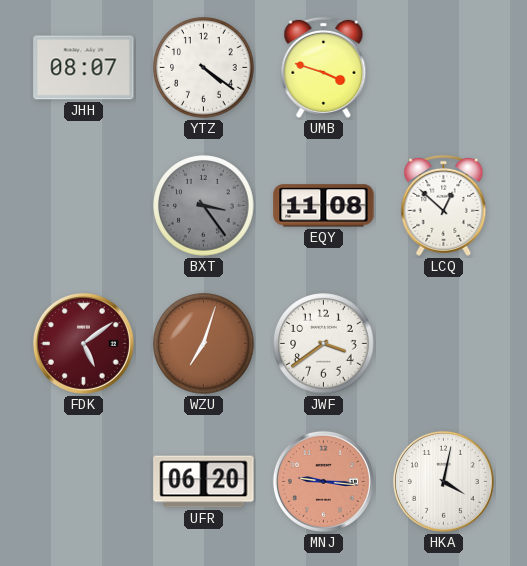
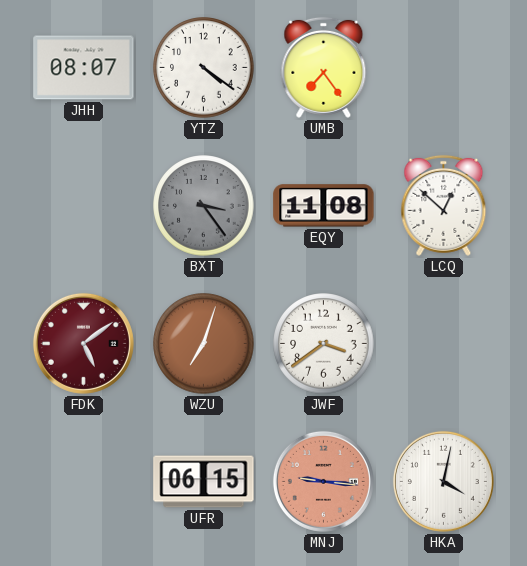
UMB: 3:48 -> 7:24
UFR: 06:20 -> 06:15
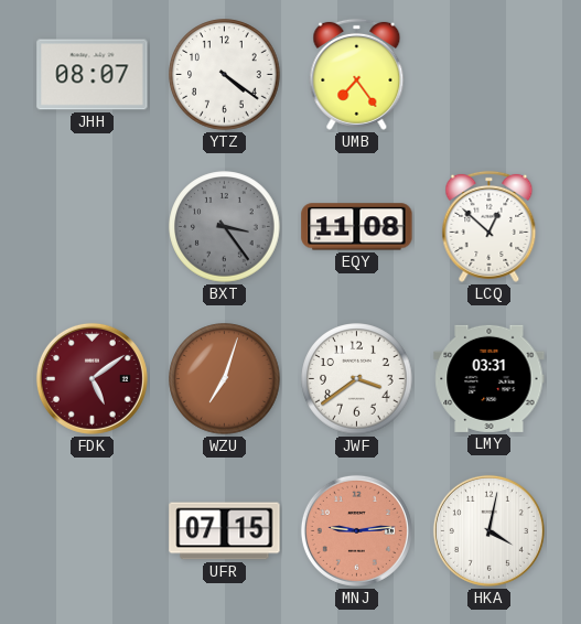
LMY: none -> 03:31
UFR: 06:15 -> 07:15
MNJ: 9:16 -> 9:14
